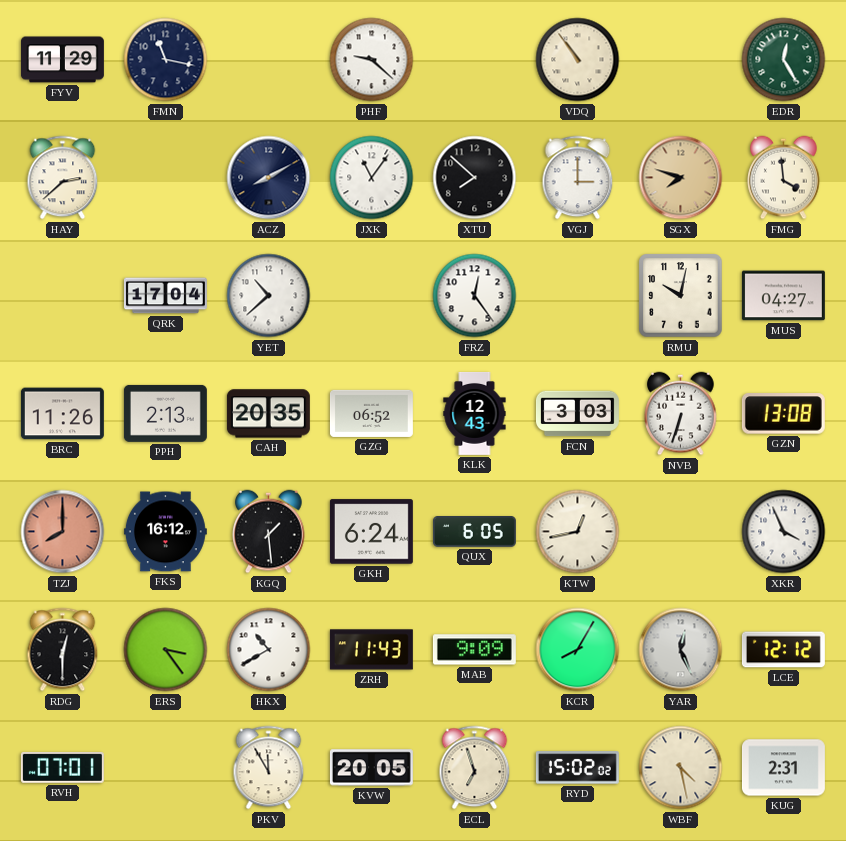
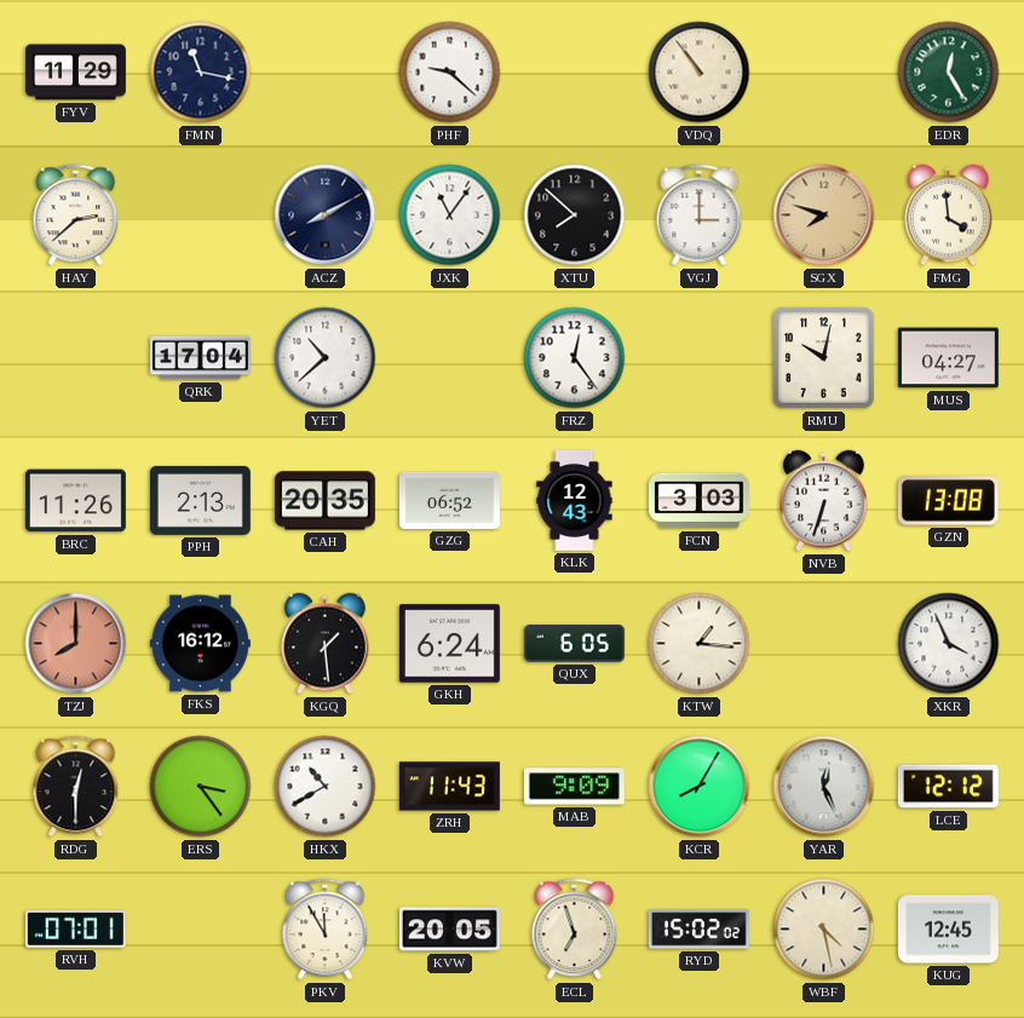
KTW: 12:43 -> 1:16
KUG: 2:31 -> 12:45
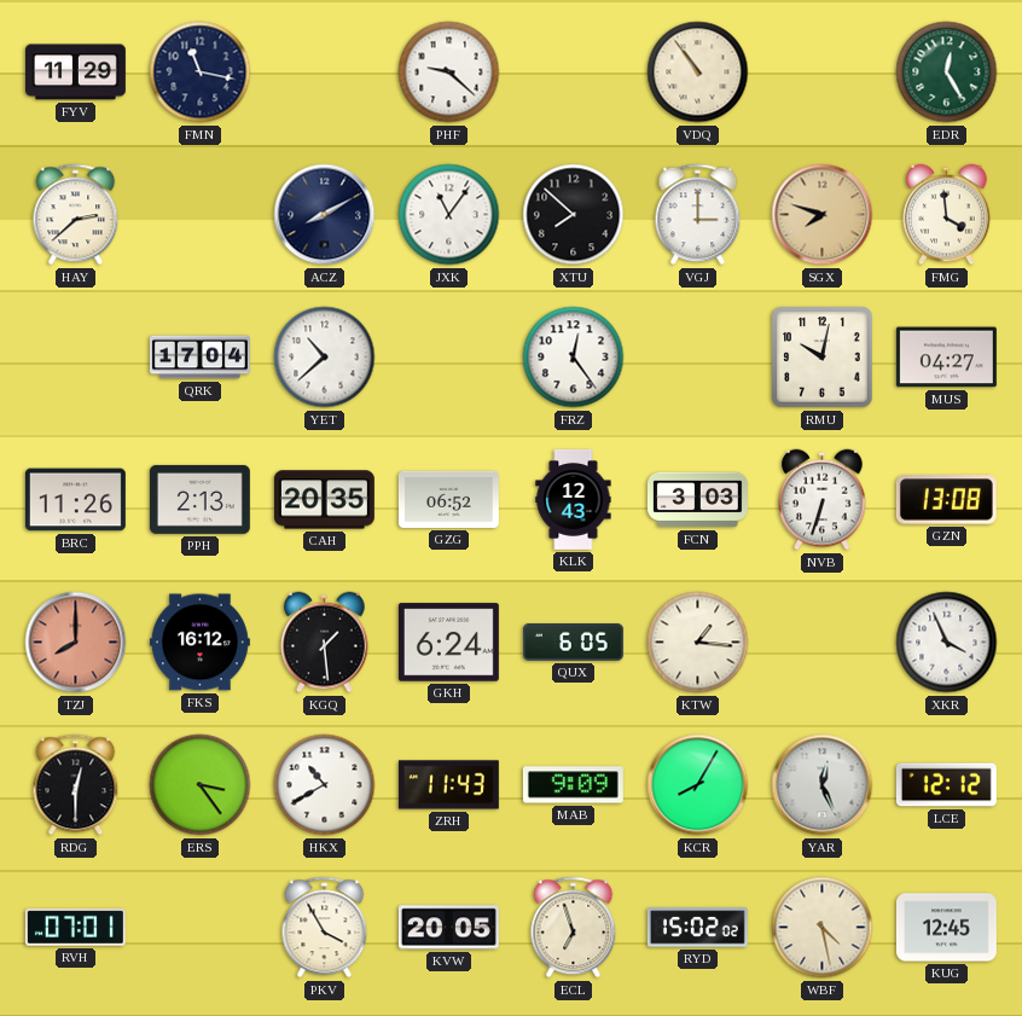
PKV: 11:55 -> 3:55
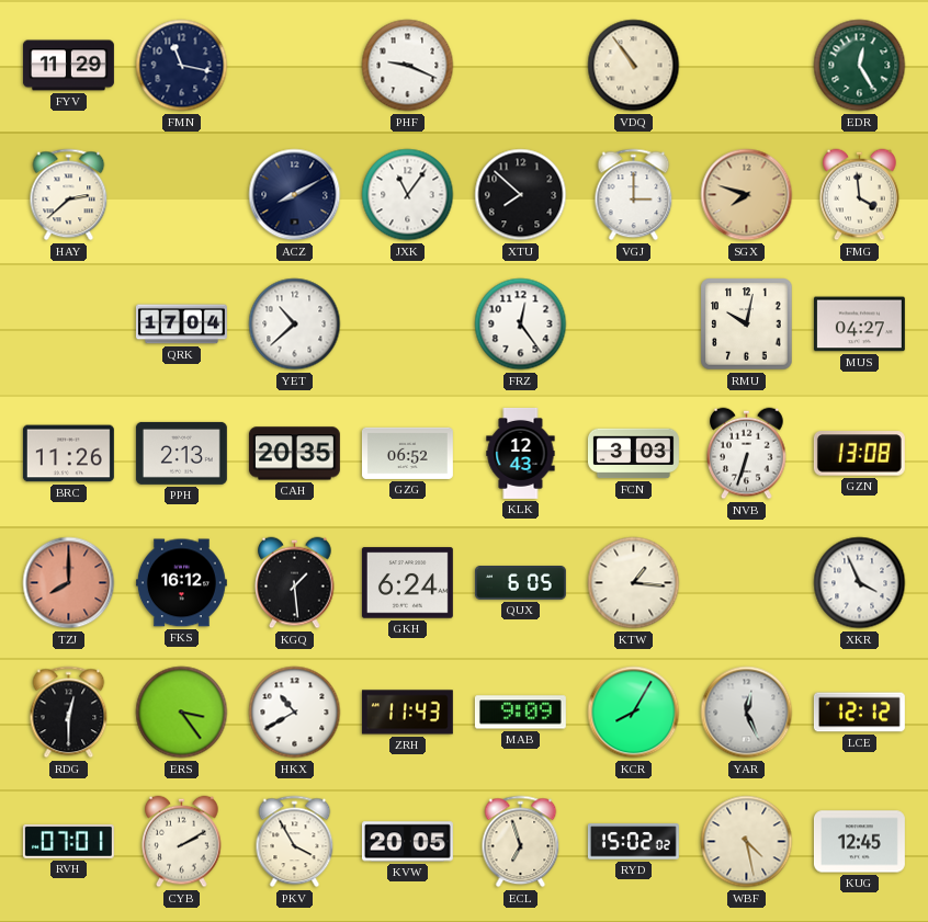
PHF: 9:22 -> 9:19
CYB: none -> 2:10
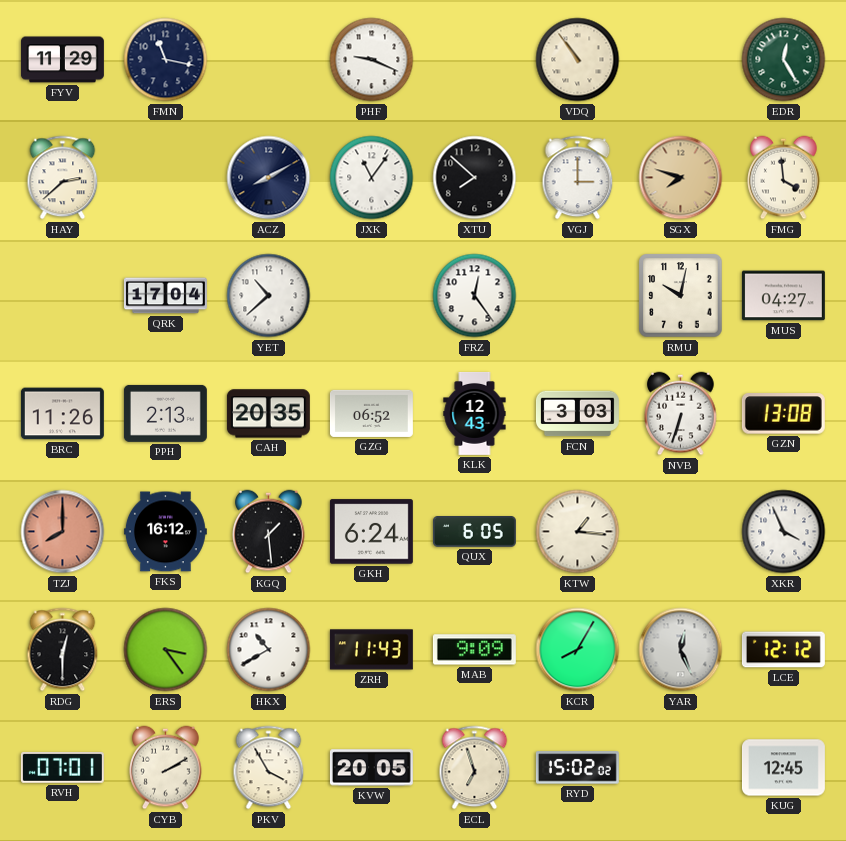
WBF: 4:28 -> none
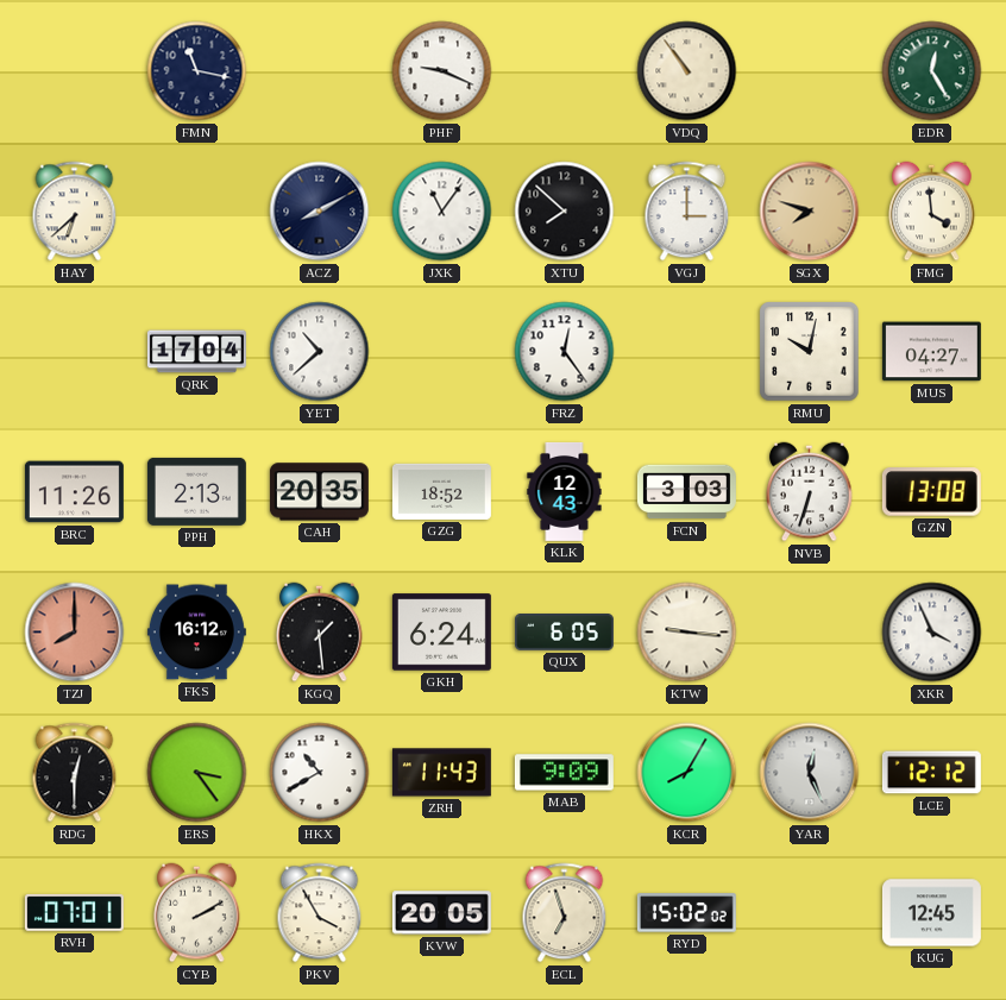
FYV: 11:29 -> none
HAY: 2:38 -> 6:38
GZG: 06:52 -> 18:52
KTW: 1:16 -> 9:16
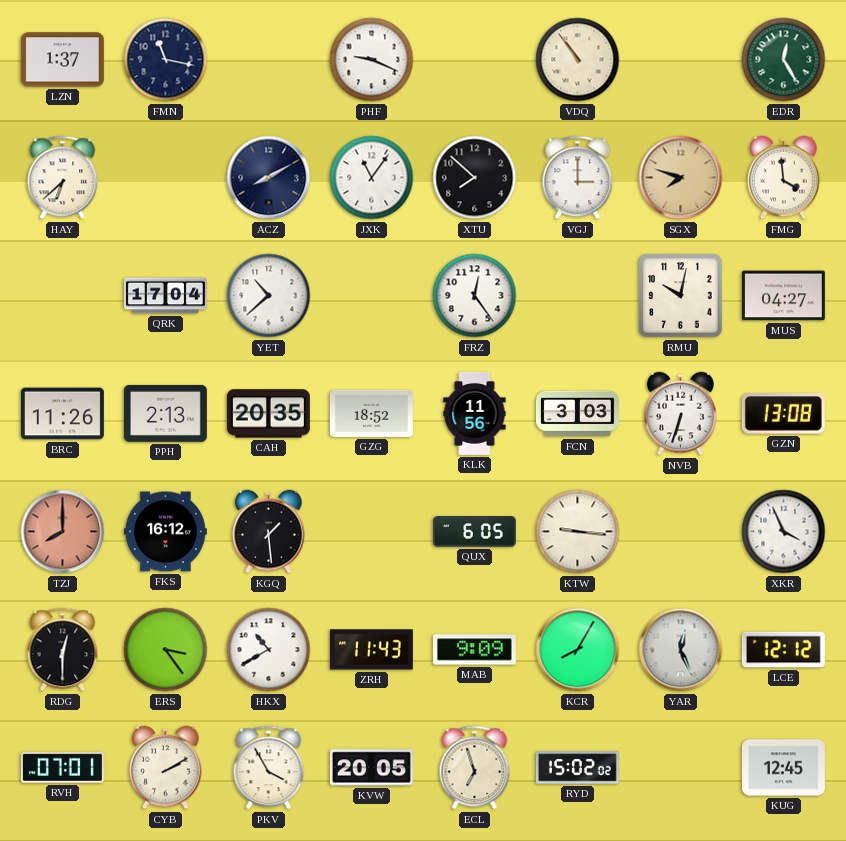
LZN: none -> 1:37
KLK: 12:43 -> 11:56
GKH: 6:24 -> none
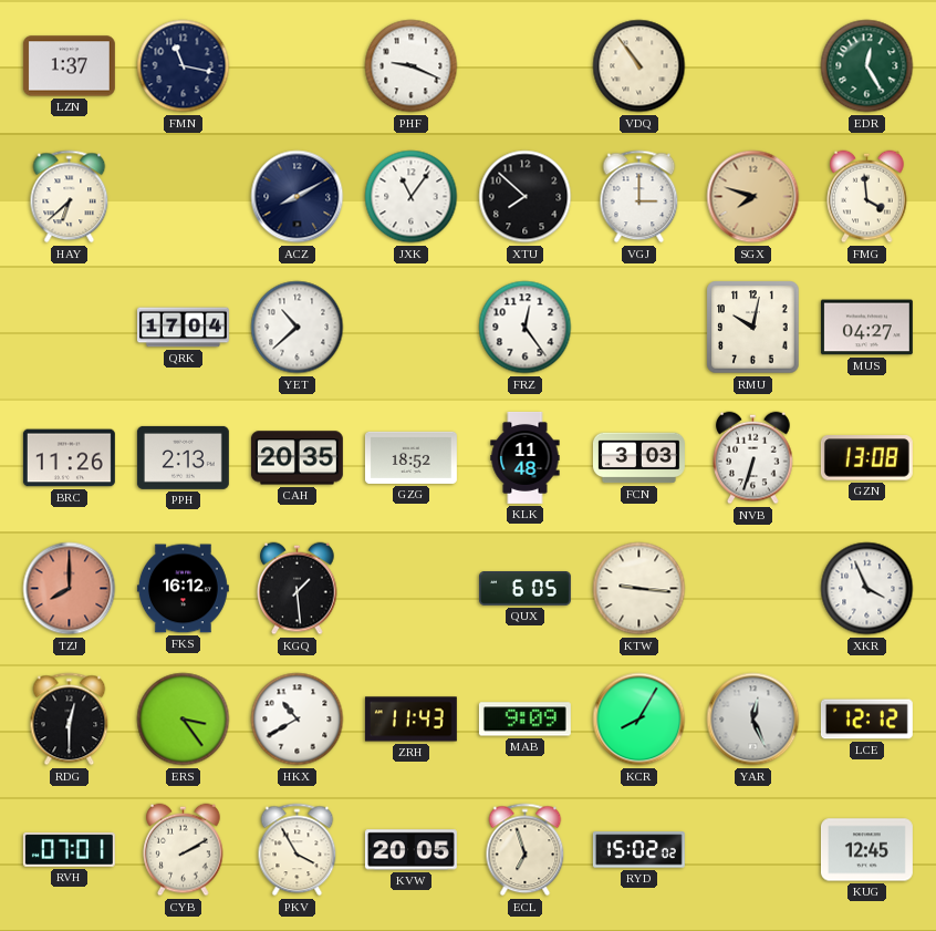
KLK: 11:56 -> 11:48
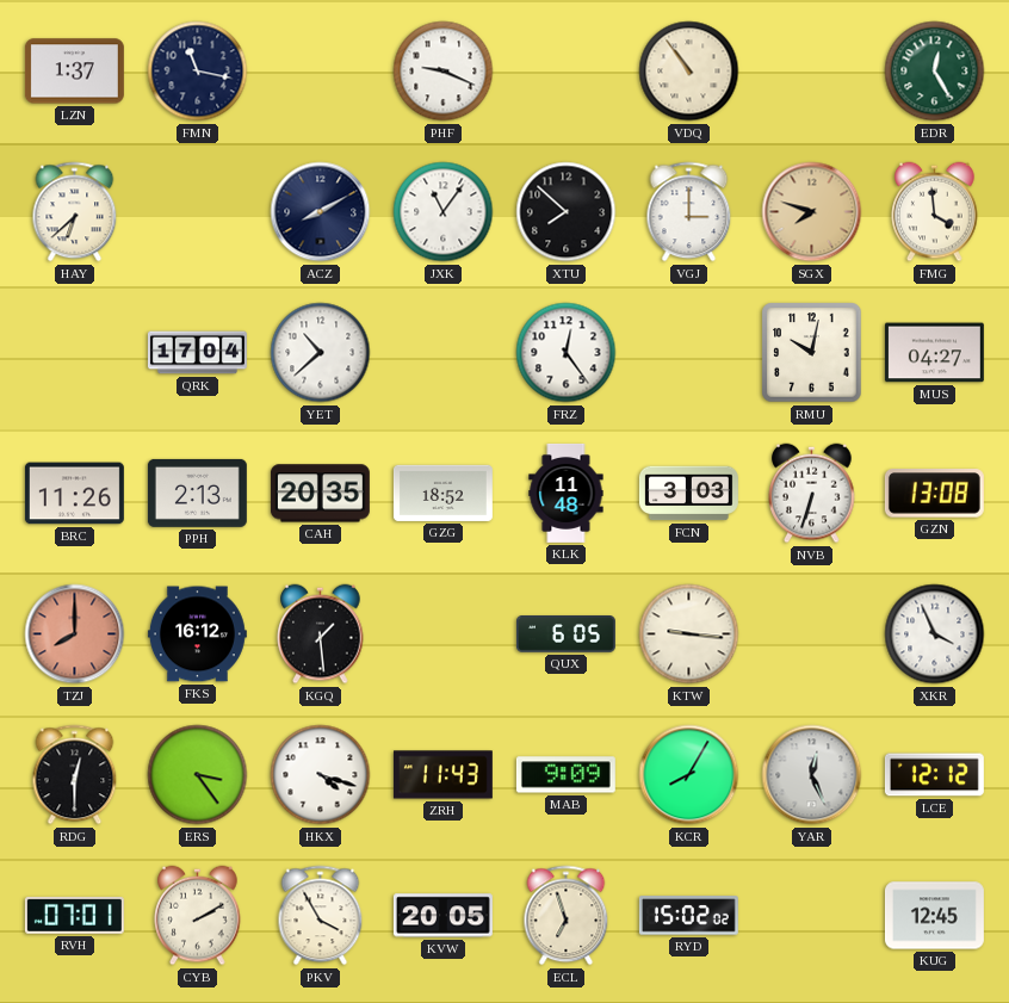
HKX: 10:40 -> 4:18
